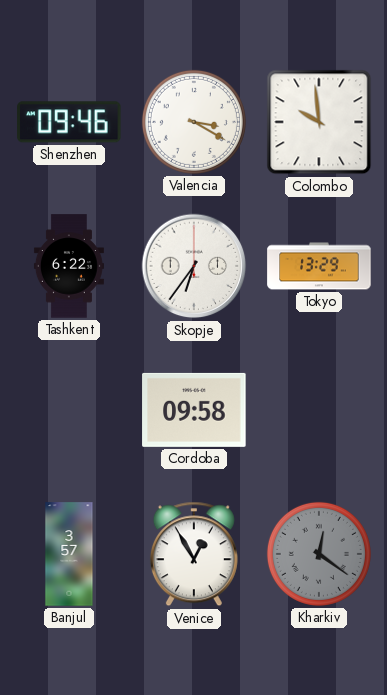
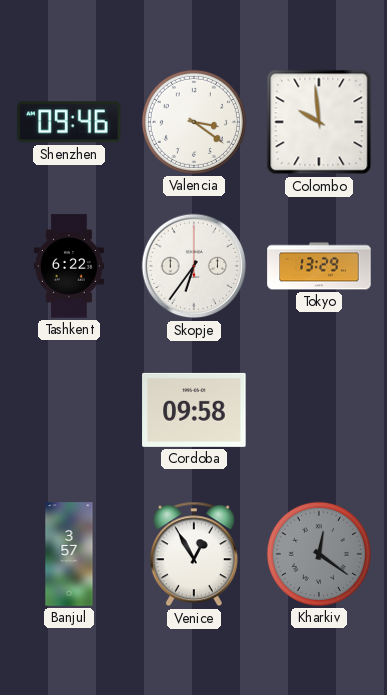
Valencia: 3:20 -> 3:21
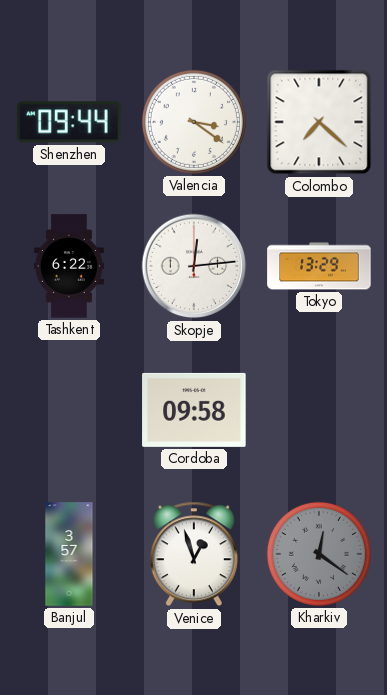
Shenzhen: 09:46 -> 09:44
Colombo: 9:59 -> 7:22
Skopje: 6:36 -> 12:14
Venice: 12:55 -> 12:57
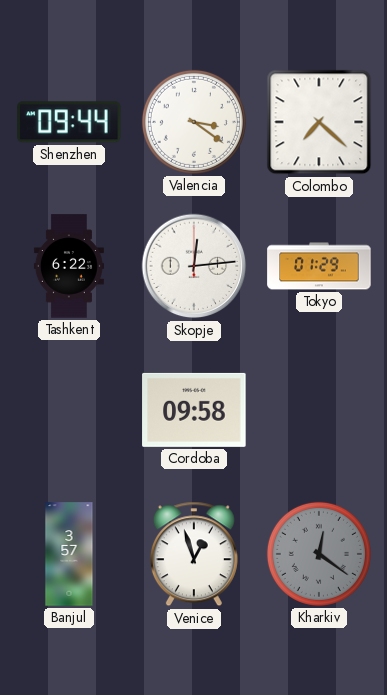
Tokyo: 13:29 -> 01:29
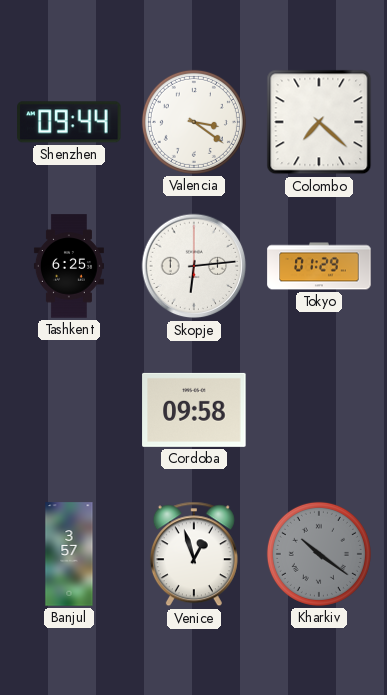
Tashkent: 6:22 -> 6:25
Skopje: 12:14 -> 6:14
Kharkiv: 12:21 -> 10:21
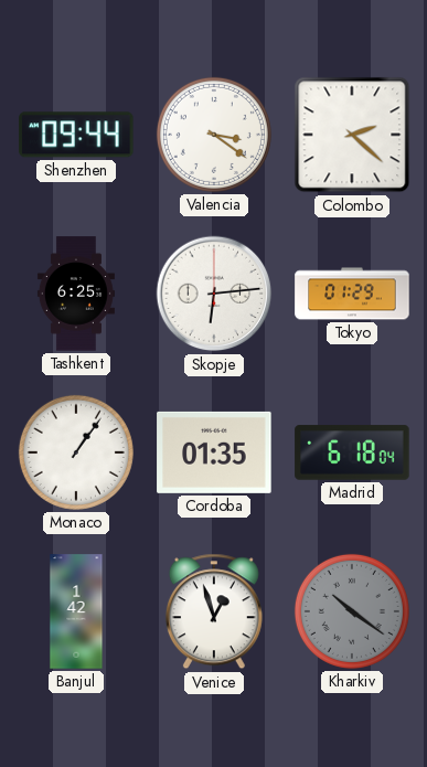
Colombo: 7:22 -> 2:22
Monaco: none -> 1:06
Cordoba: 09:58 -> 01:35
Madrid: none -> 6:18
Banjul: 3:57 -> 1:42
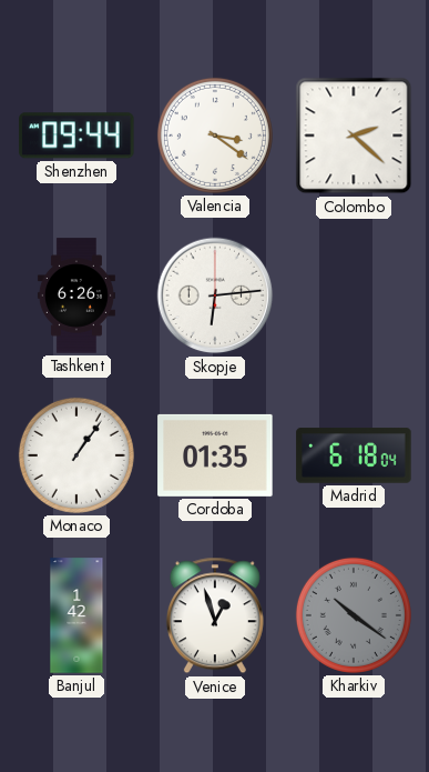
Tashkent: 6:25 -> 6:26
Tokyo: 01:29 -> none
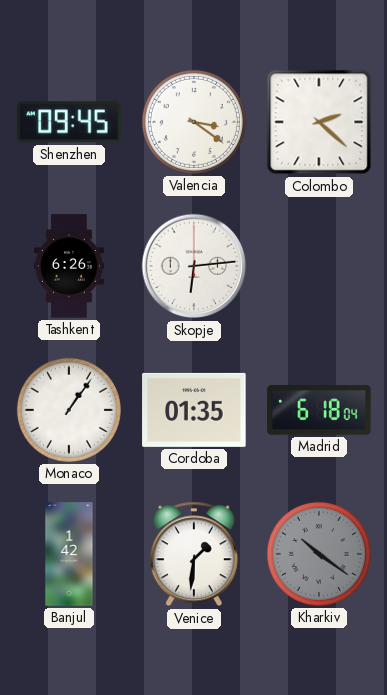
Shenzhen: 09:44 -> 09:45
Venice: 12:57 -> 1:31
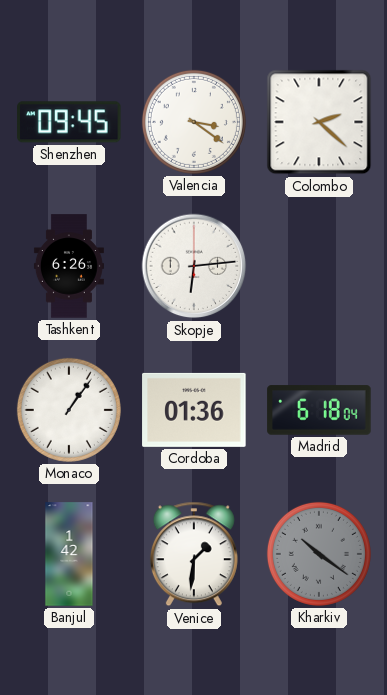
Cordoba: 01:35 -> 01:36
